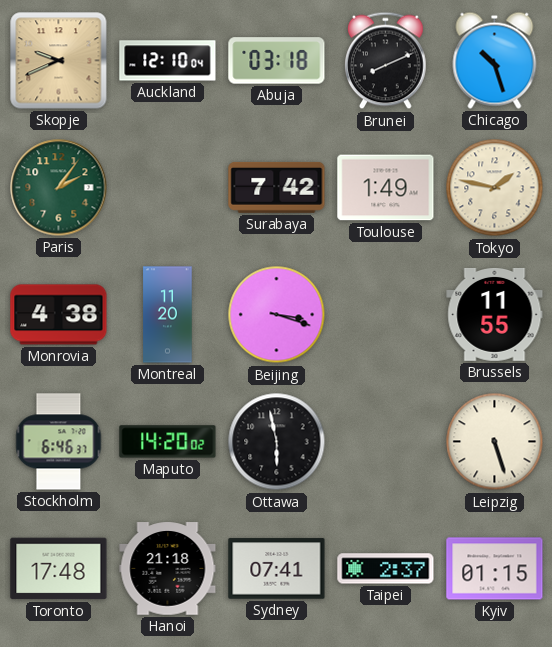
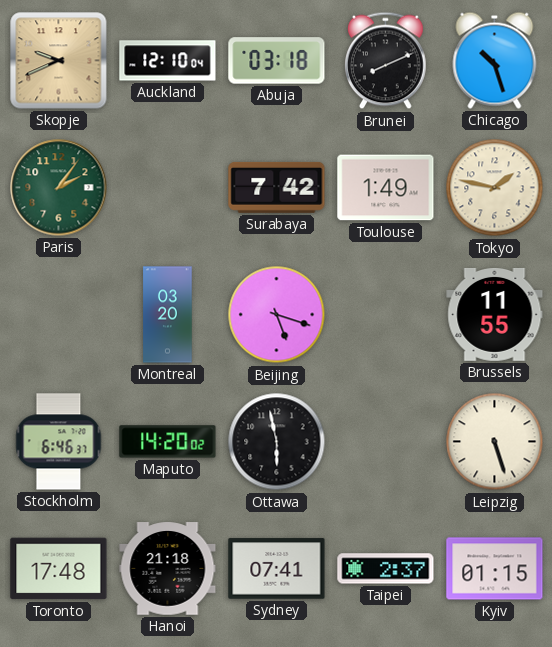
Monrovia: 4:38 -> none
Montreal: 11:20 -> 03:20
Beijing: 3:18 -> 5:18
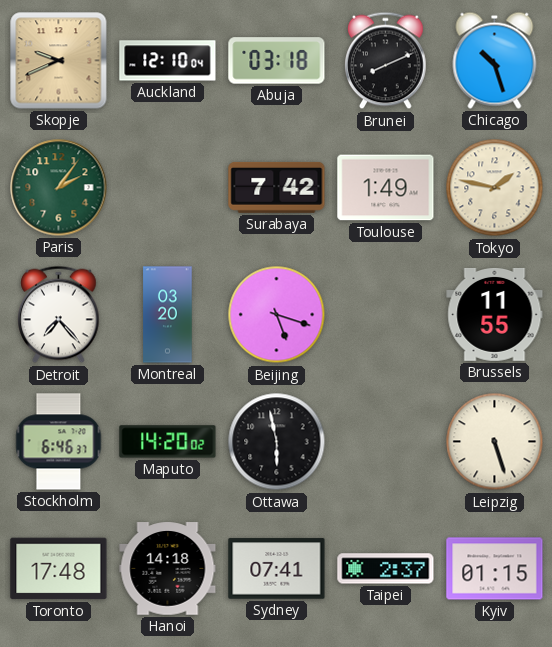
Detroit: none -> 7:23
Hanoi: 21:18 -> 14:18
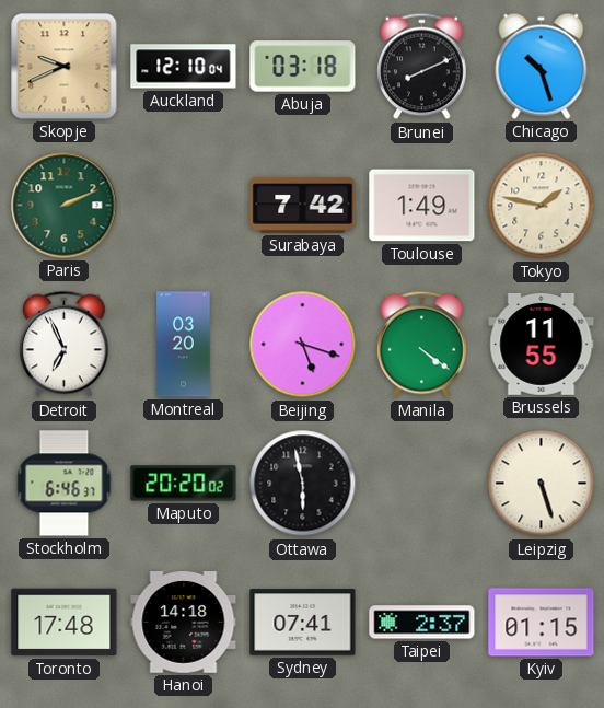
Paris: 2:06 -> 2:11
Detroit: 7:23 -> 6:56
Manila: none -> 4:21
Maputo: 14:20 -> 20:20
